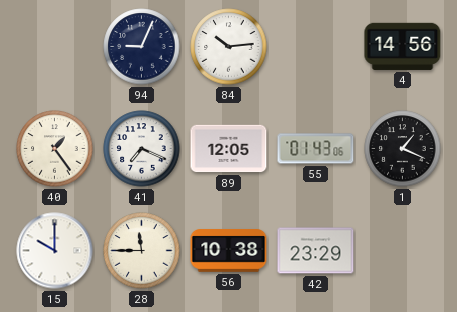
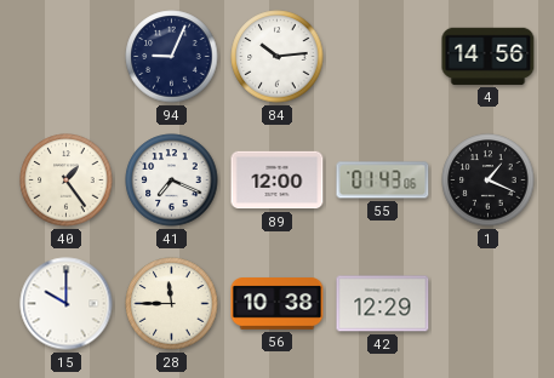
89: 12:05 -> 12:00
42: 23:29 -> 12:29
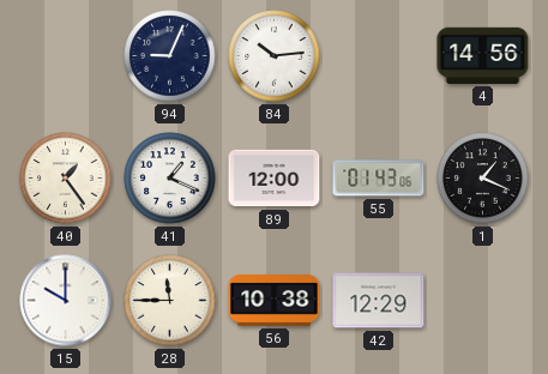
41: 7:19 -> 1:19
